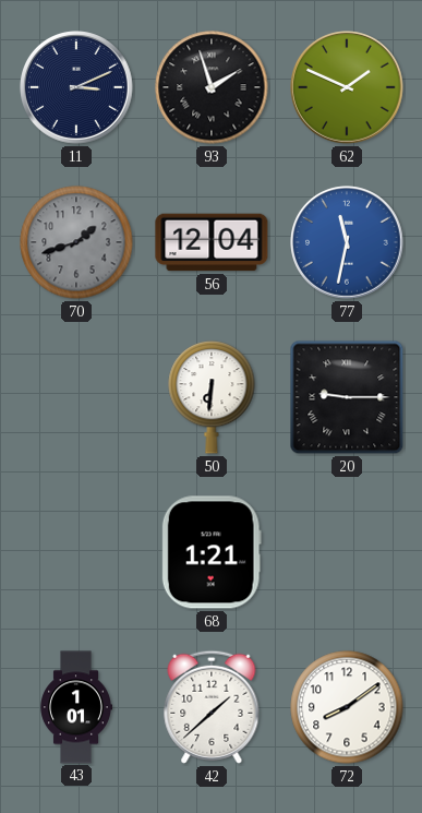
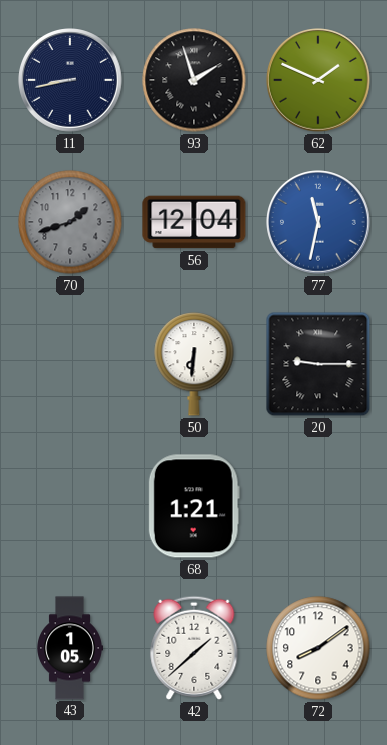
11: 3:11 -> 8:43
43: 1:01 -> 1:05
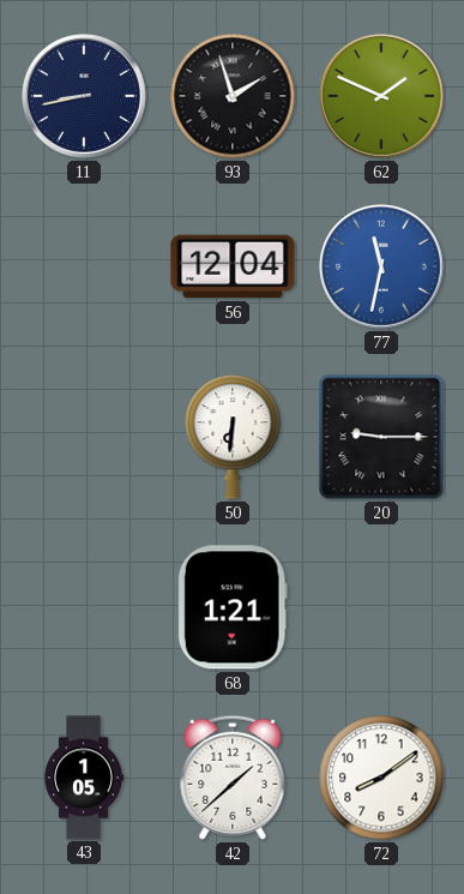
70: 1:42 -> none
